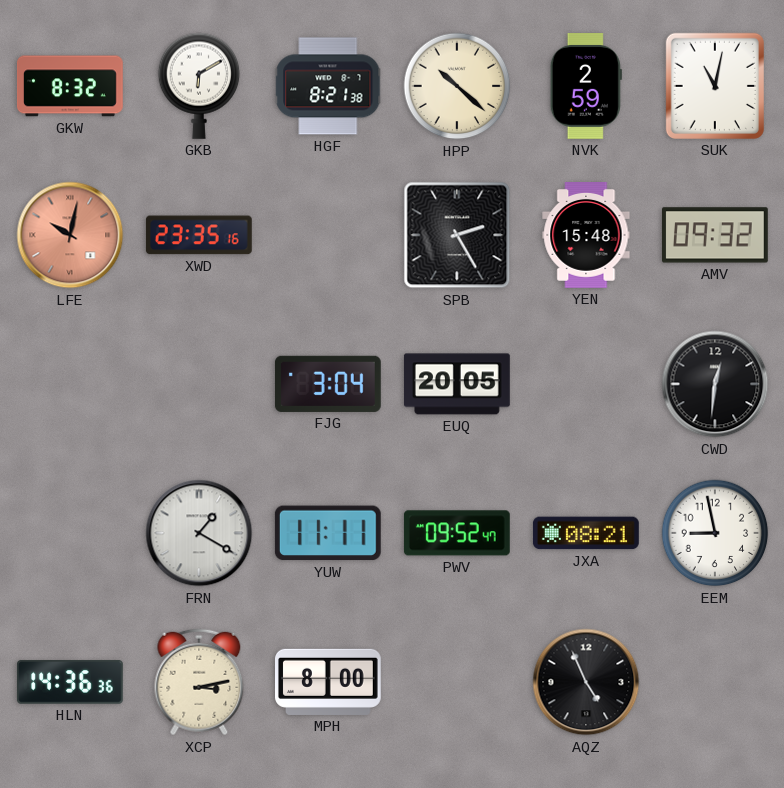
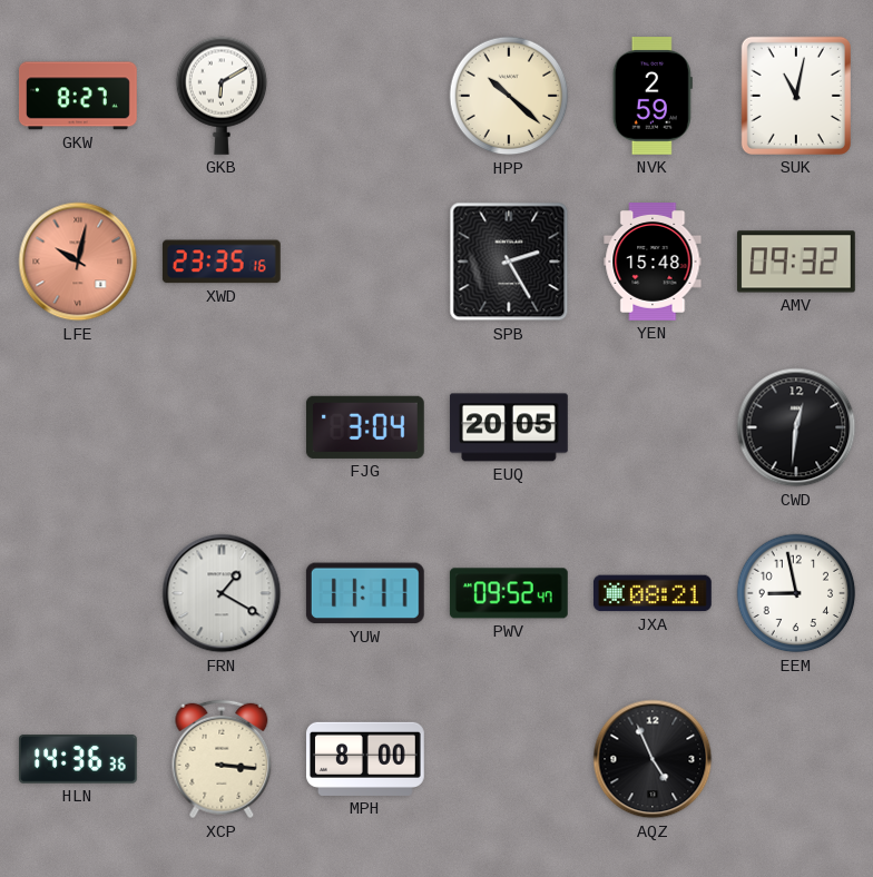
GKW: 8:32 -> 8:27
HGF: 8:21 -> none
XCP: 3:13 -> 3:16
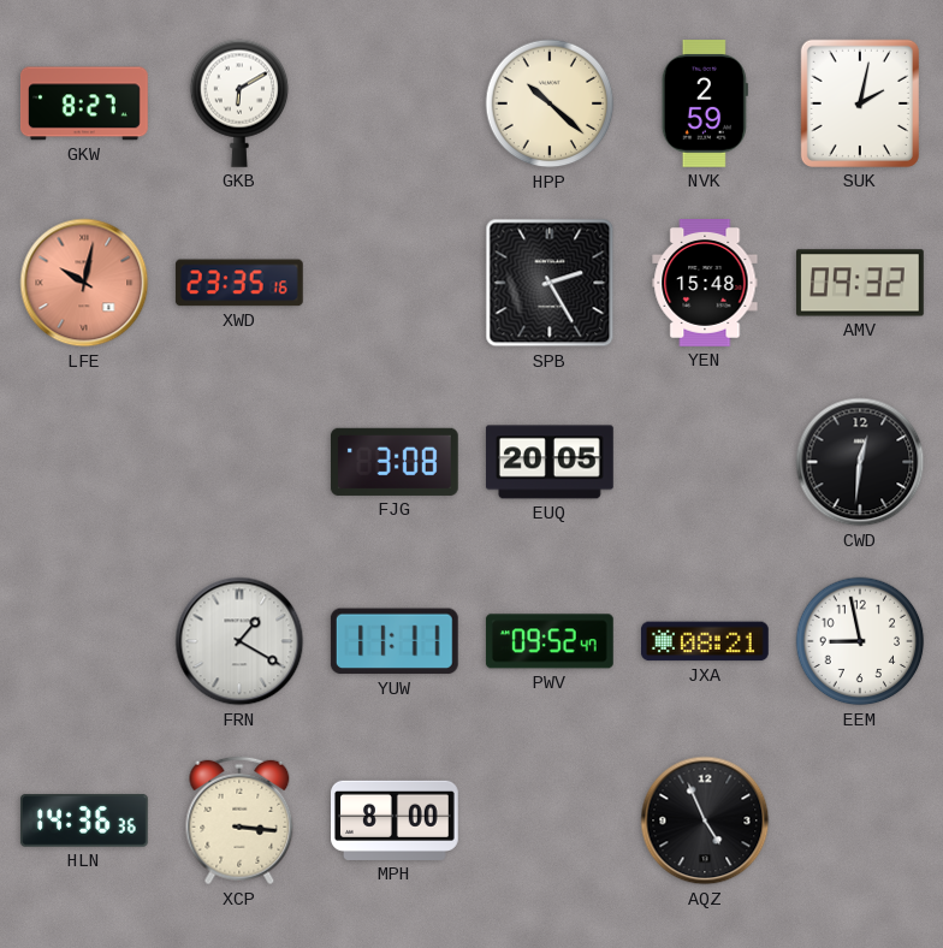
SUK: 11:02 -> 2:02
FJG: 3:04 -> 3:08
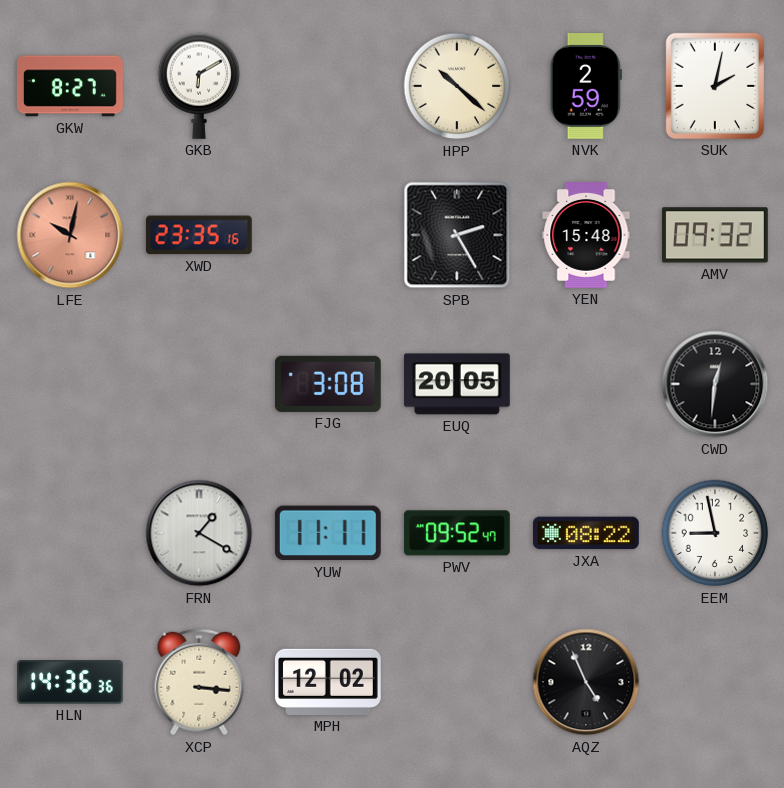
JXA: 08:21 -> 08:22
MPH: 8:00 -> 12:02
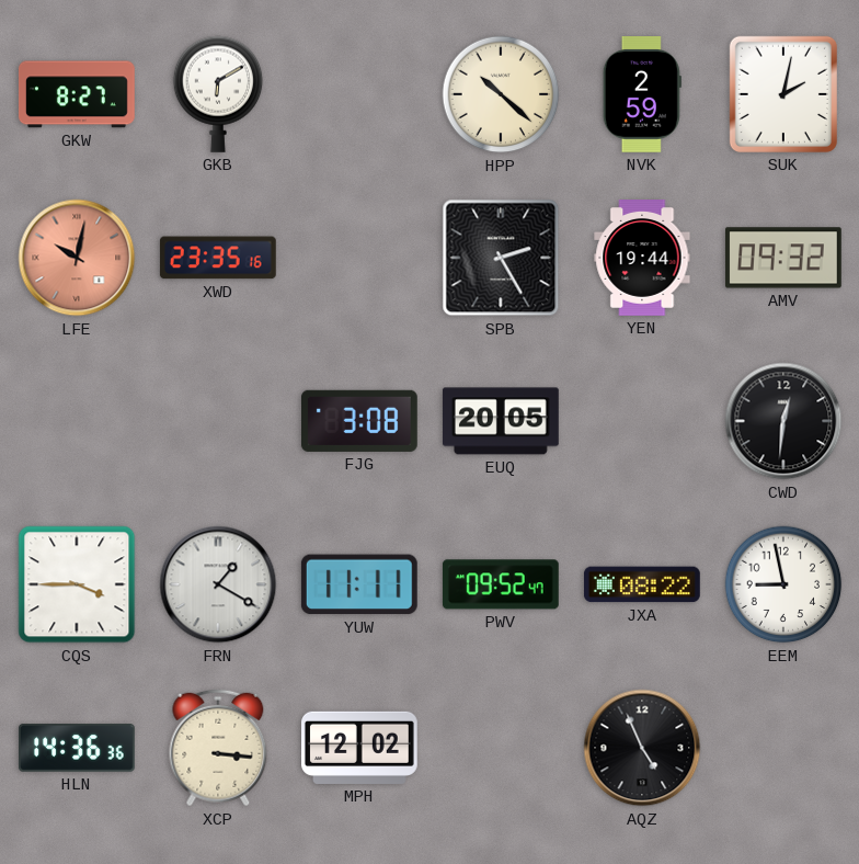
YEN: 15:48 -> 19:44
CQS: none -> 3:45
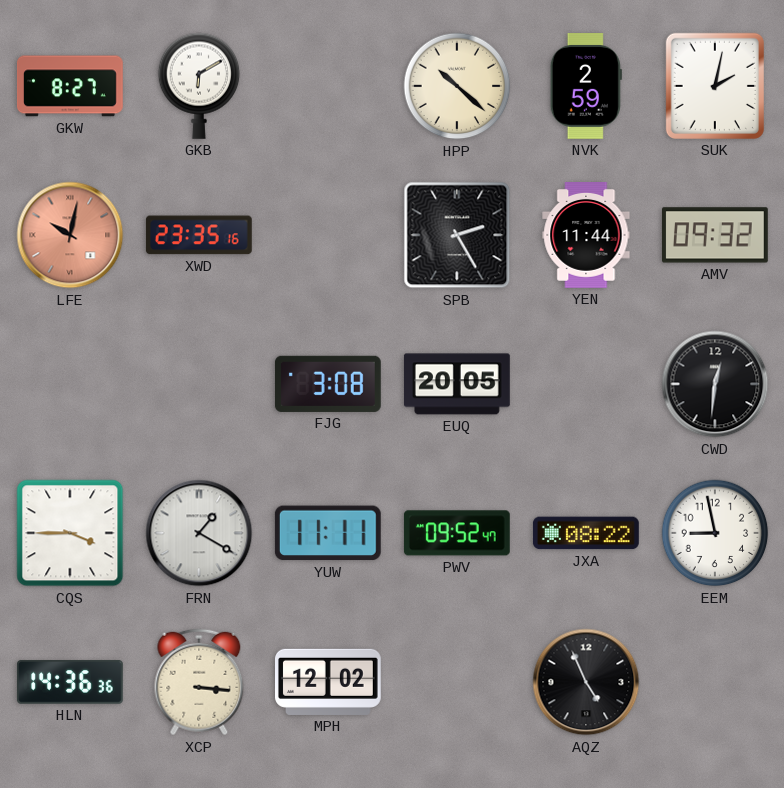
YEN: 19:44 -> 11:44
